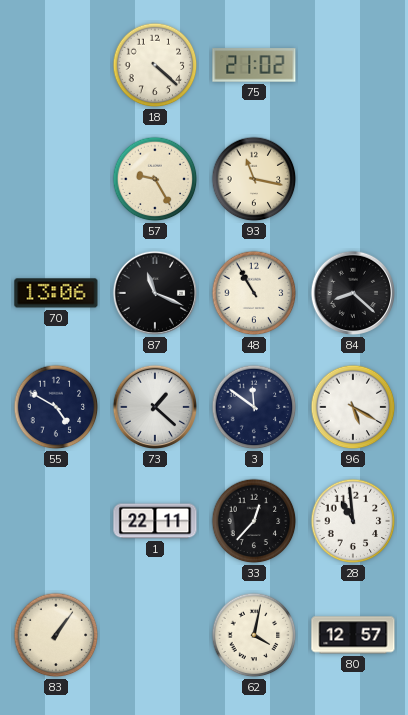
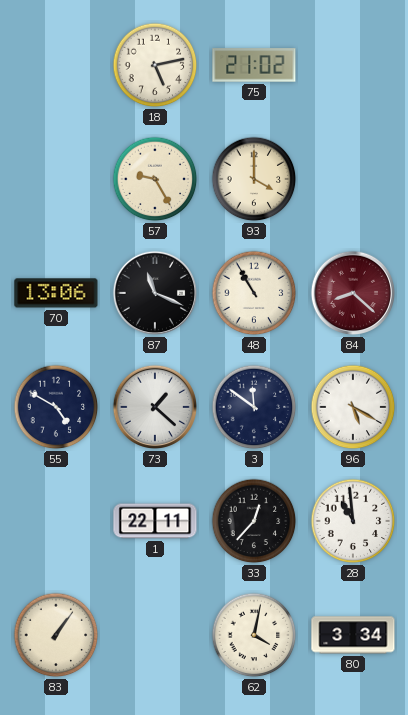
18: 4:22 -> 5:13
93: 11:17 -> 4:00
84 dial: black -> burgundy
80: 12:57 -> 3:34
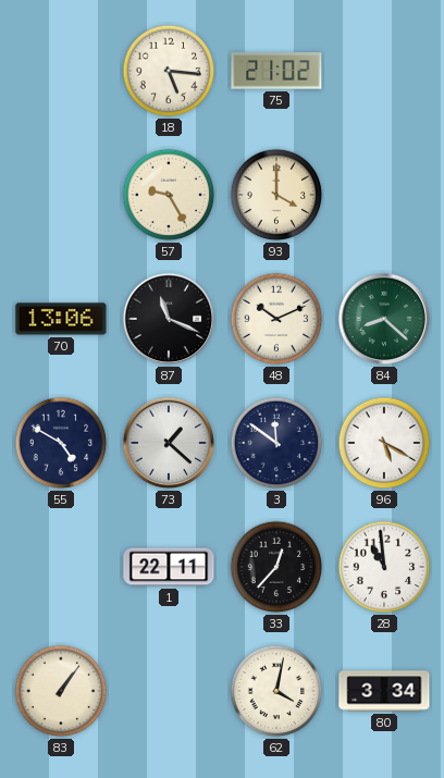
18: 5:13 -> 5:16
48: 10:55 -> 10:11
84 dial: burgundy -> green
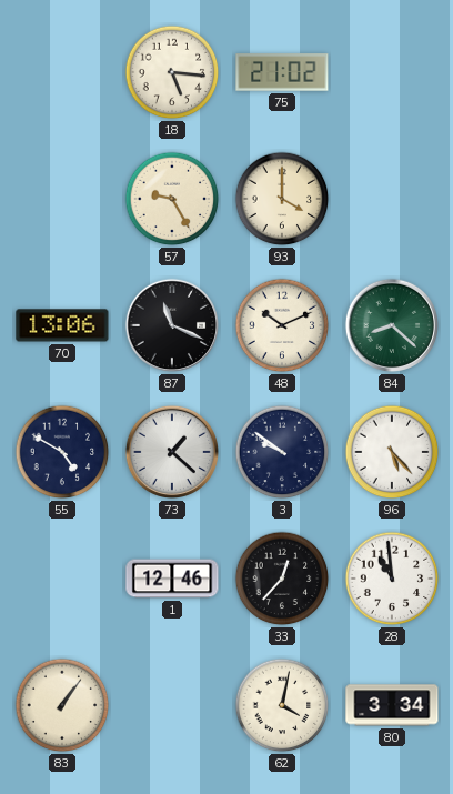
3: 11:51 -> 9:51
96: 5:20 -> 5:23
1: 22:11 -> 12:46
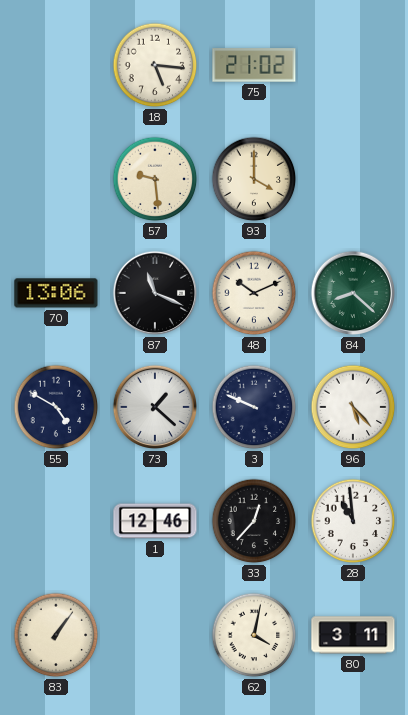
57: 9:25 -> 9:29
3: 9:51 -> 9:49
80: 3:34 -> 3:11
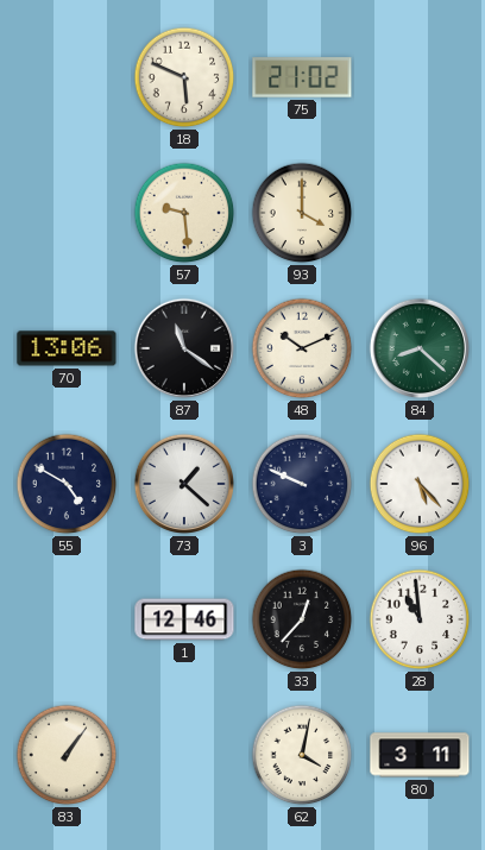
18: 5:16 -> 5:49
87: 11:19 -> 11:21
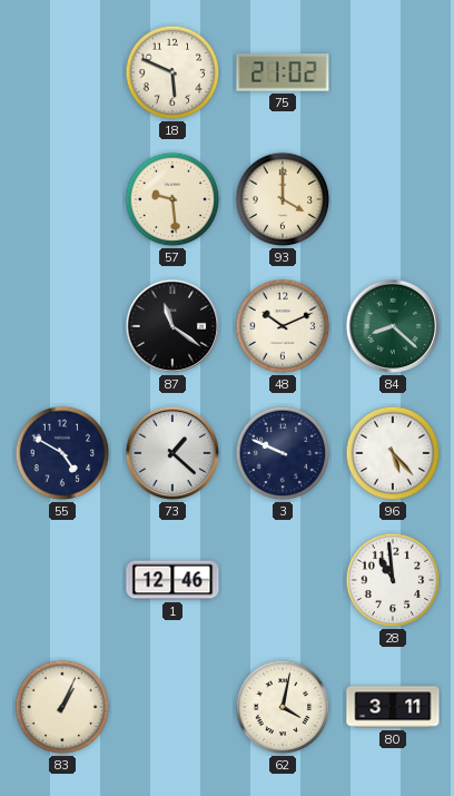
70: 13:06 -> none
33: 12:37 -> none
83: 1:06 -> 1:04
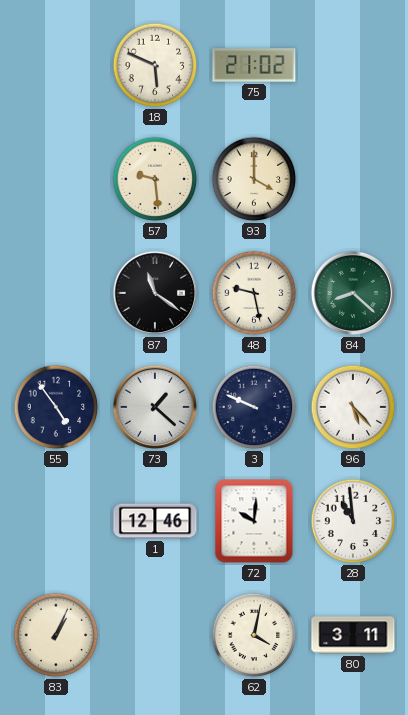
48: 10:11 -> 9:28
55: 4:50 -> 4:54
72: none -> 10:01
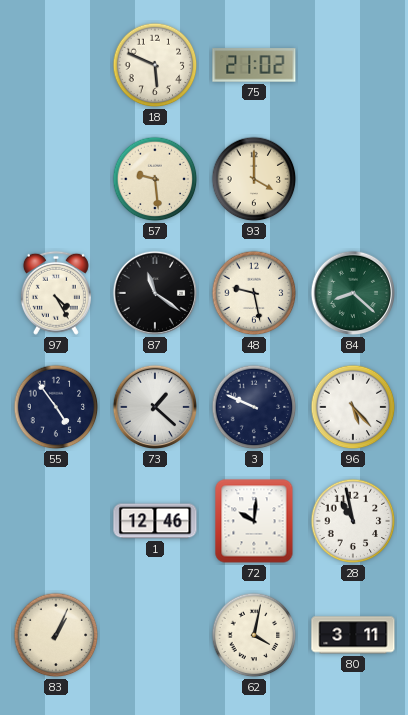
97: none -> 4:25
28: 10:59 -> 10:58
